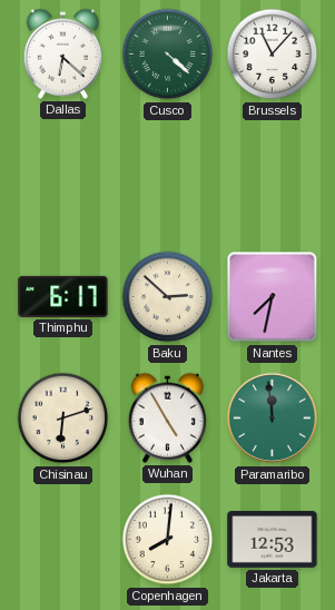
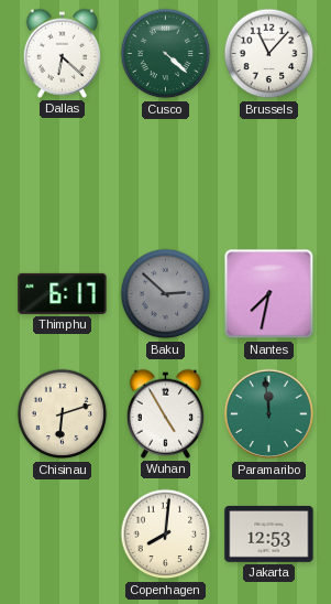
Baku dial: cream -> grey
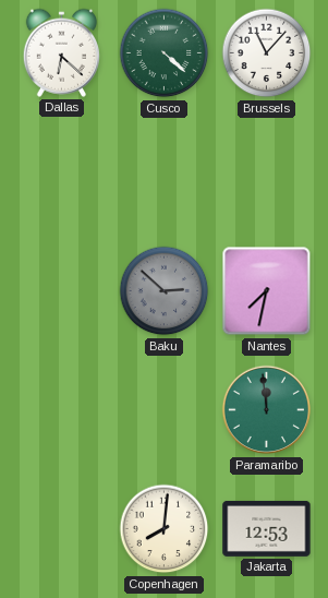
Thimphu: 6:17 -> none
Chisinau: 6:12 -> none
Wuhan: 4:55 -> none
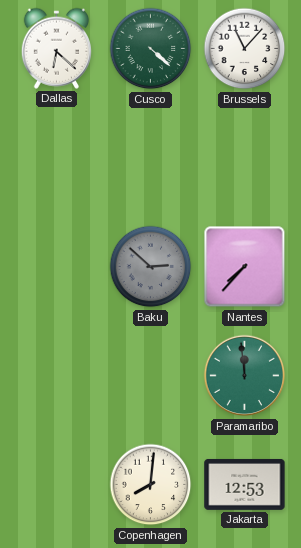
Nantes: 7:32 -> 7:37
